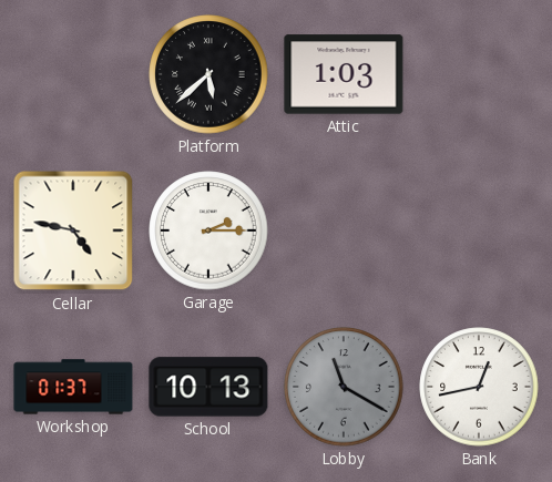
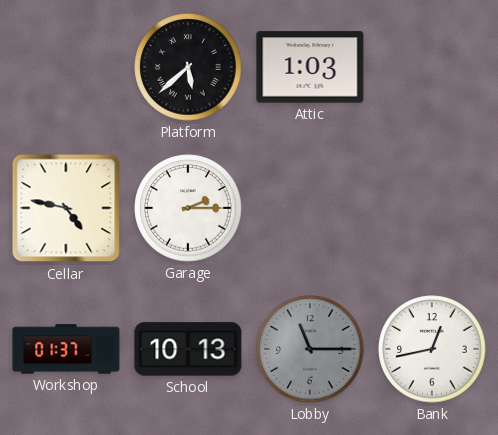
Lobby: 11:20 -> 11:15
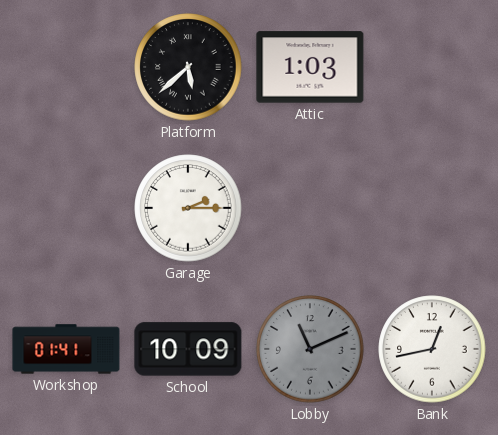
Cellar: 4:47 -> none
Workshop: 01:37 -> 01:41
School: 10:13 -> 10:09
Lobby: 11:15 -> 11:11
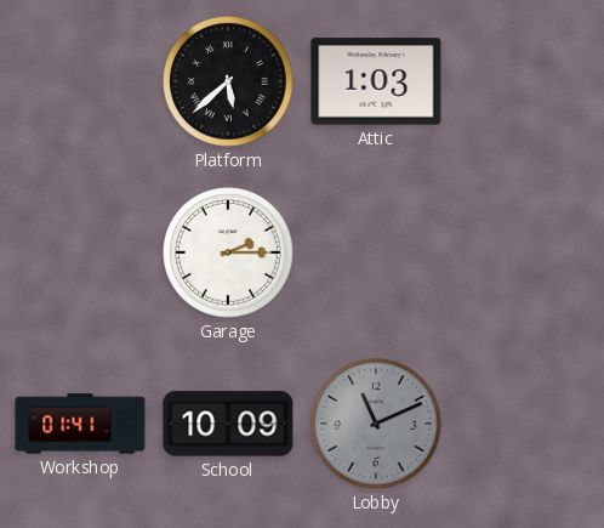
Bank: 12:43 -> none
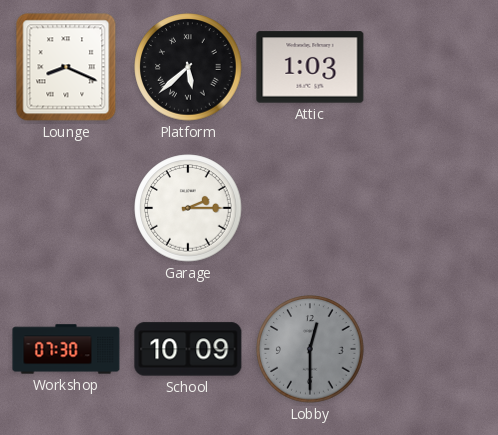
Lounge: none -> 8:19
Workshop: 01:41 -> 07:30
Lobby: 11:11 -> 12:30
